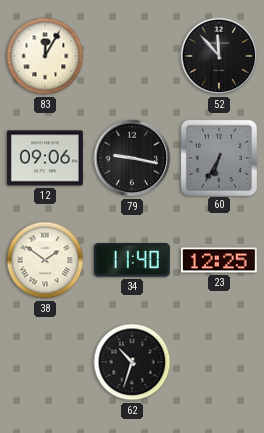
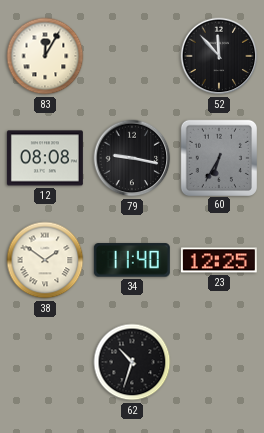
12: 09:06 -> 08:08
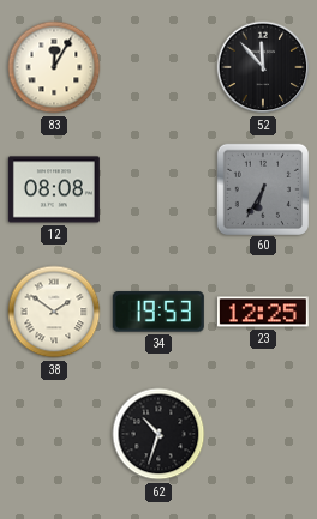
79: 9:17 -> none
34: 11:40 -> 19:53
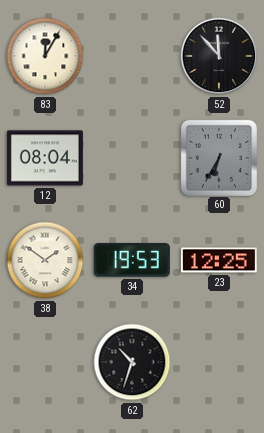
12: 08:08 -> 08:04
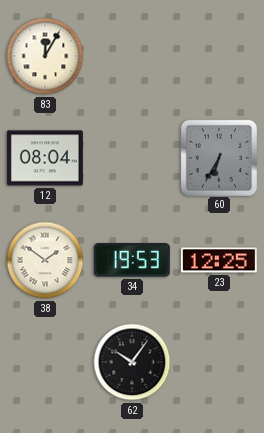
52: 11:53 -> none
62: 10:33 -> 10:06
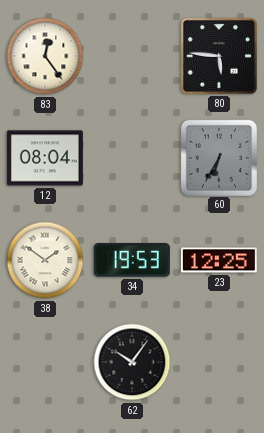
83: 12:05 -> 12:24
80: none -> 5:46
